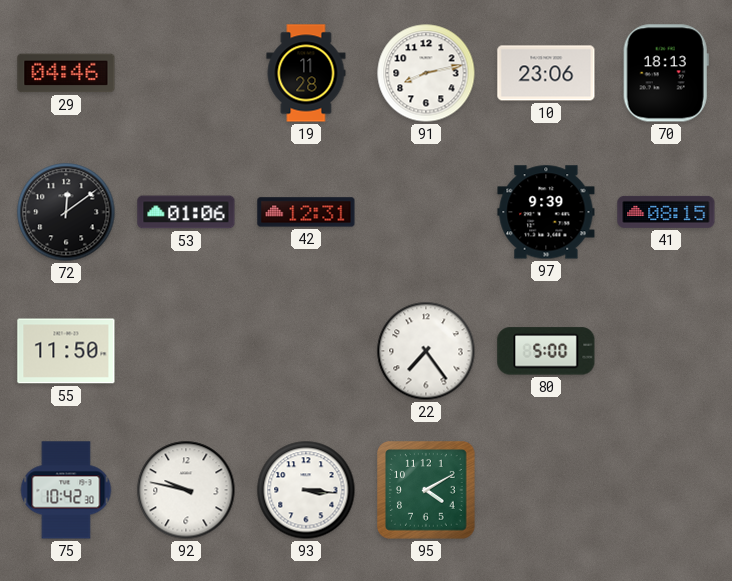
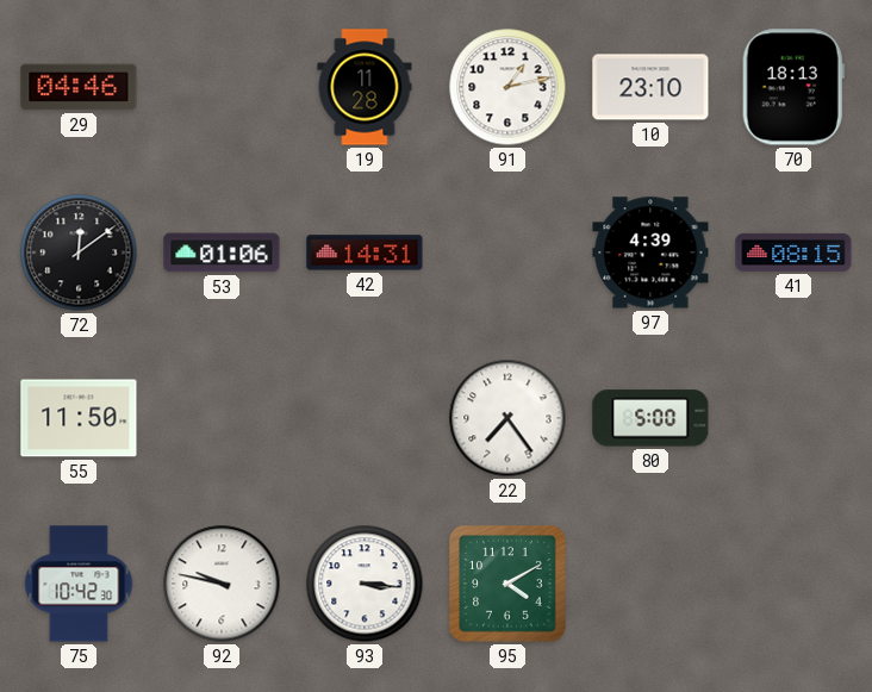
91: 8:13 -> 1:13
10: 23:06 -> 23:10
42: 12:31 -> 14:31
97: 9:39 -> 4:39
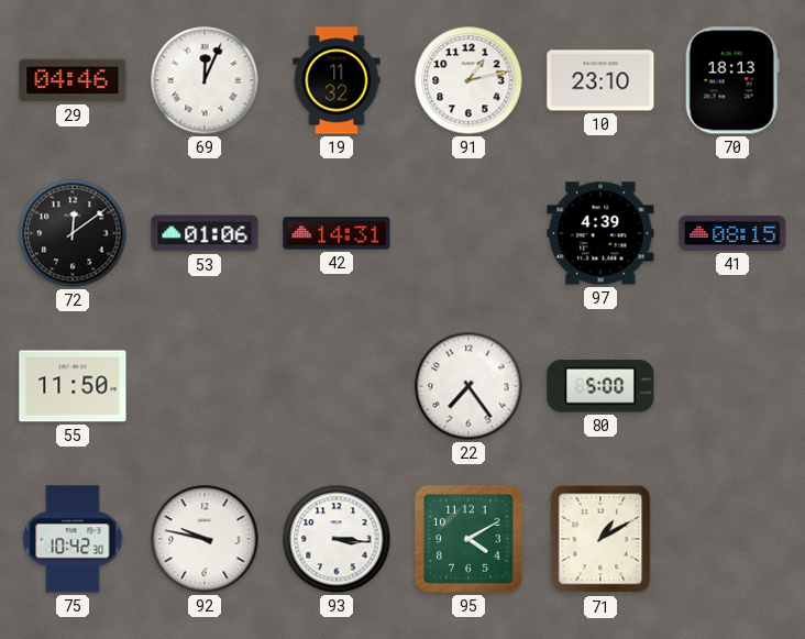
69: none -> 12:04
19: 11:28 -> 11:32
71: none -> 1:10
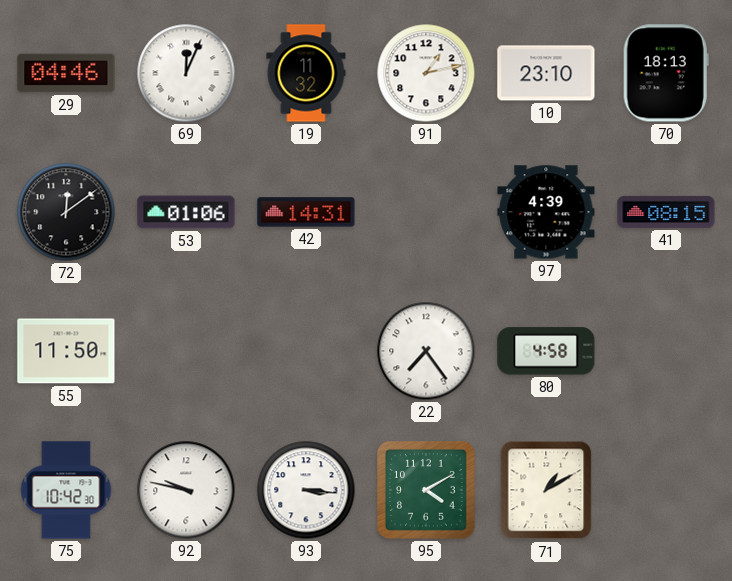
80: 5:00 -> 4:58
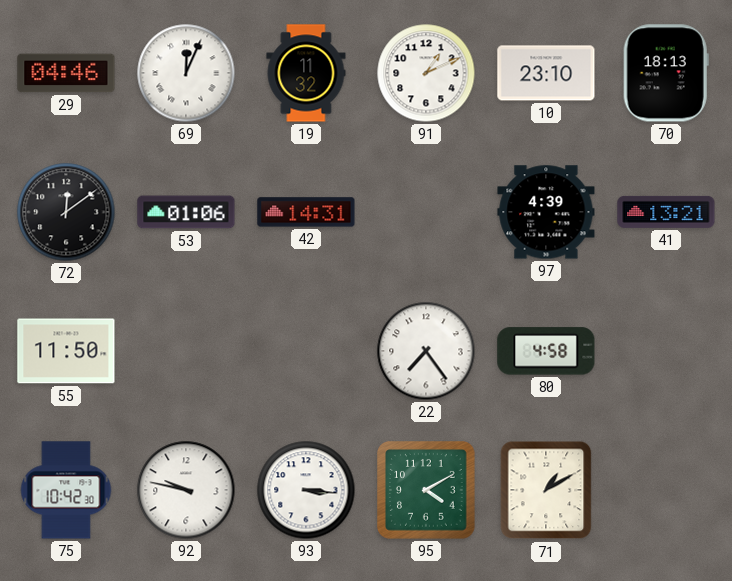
91: 1:13 -> 1:11
41: 08:15 -> 13:21
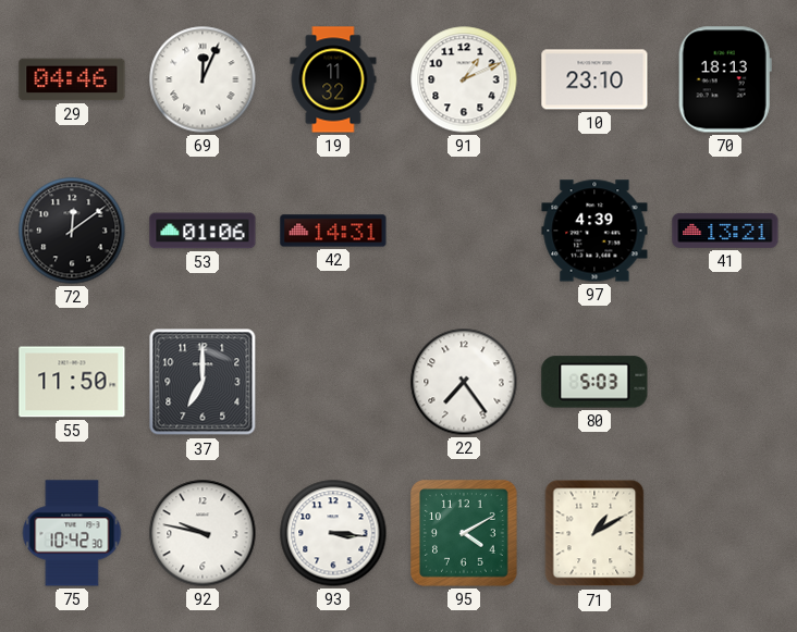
37: none -> 7:00
80: 4:58 -> 5:03
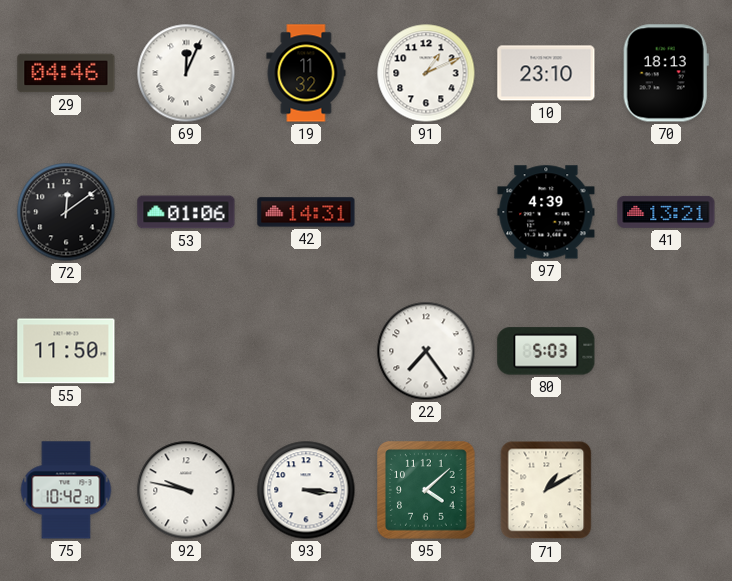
37: 7:00 -> none
95: 4:10 -> 4:08
